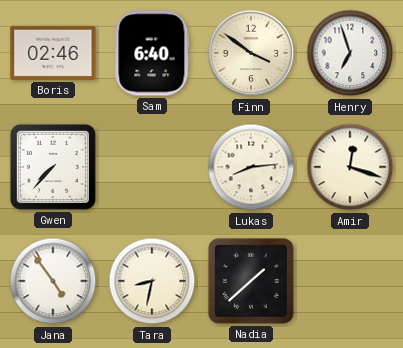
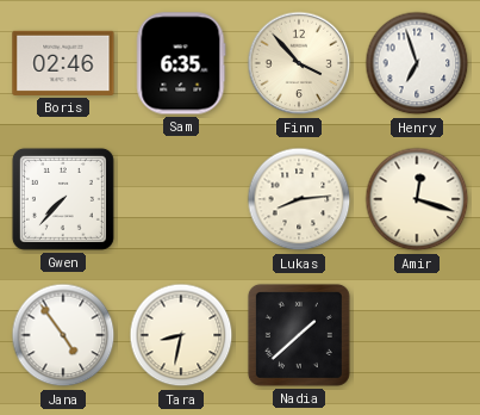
Sam: 6:40 -> 6:35
Finn: 3:51 -> 3:53
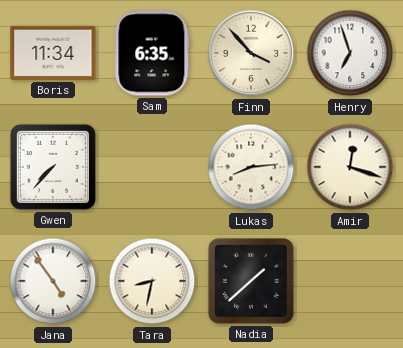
Boris: 02:46 -> 11:34
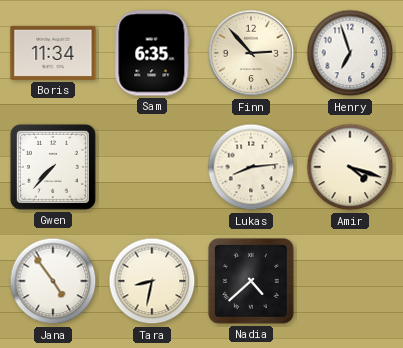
Finn: 3:53 -> 2:53
Amir: 12:18 -> 4:18
Nadia: 1:38 -> 4:38
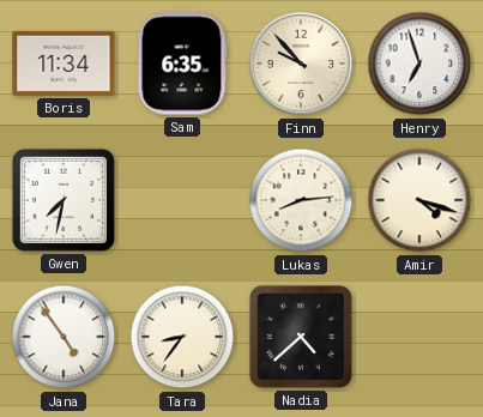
Finn: 2:53 -> 9:53
Gwen: 7:37 -> 7:32
Tara: 8:32 -> 8:36
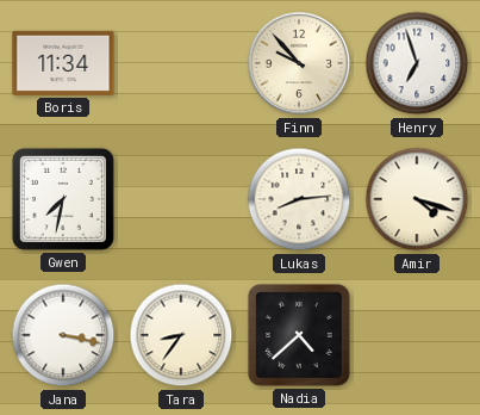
Sam: 6:35 -> none
Jana: 4:54 -> 3:17
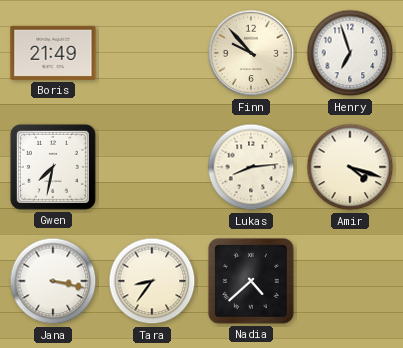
Boris: 11:34 -> 21:49
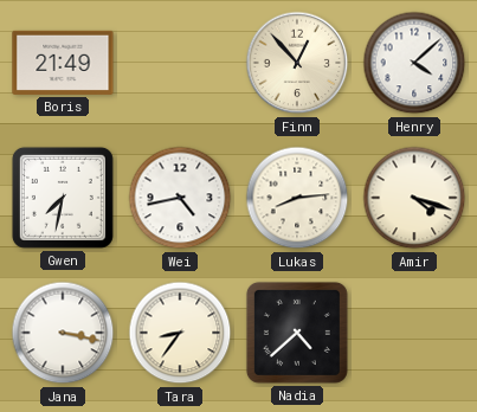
Finn: 9:53 -> 12:53
Henry: 6:57 -> 4:08
Wei: none -> 4:43
